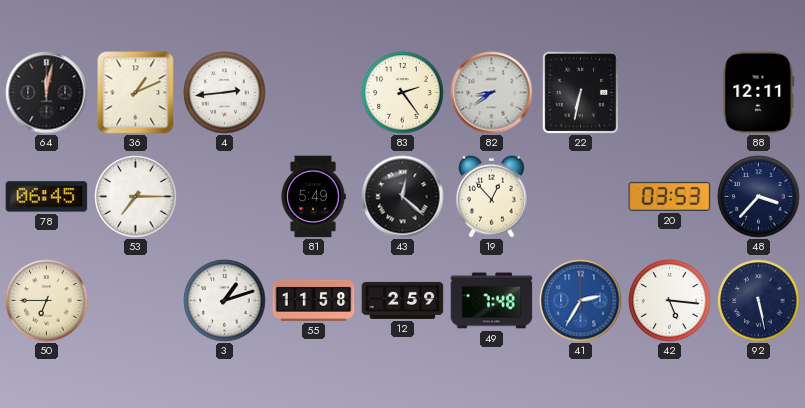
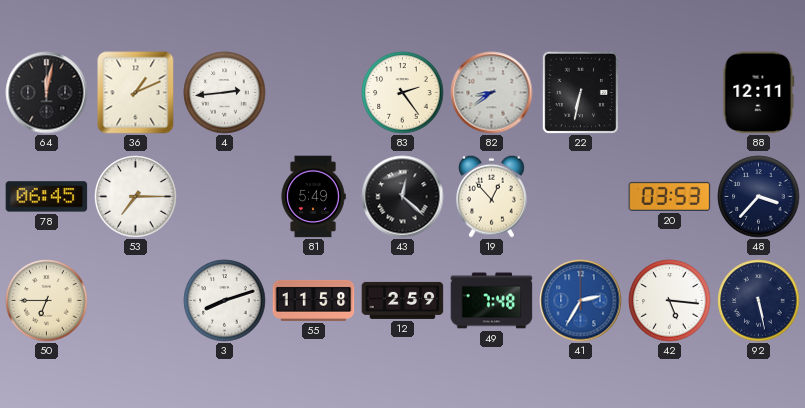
3: 1:12 -> 8:12
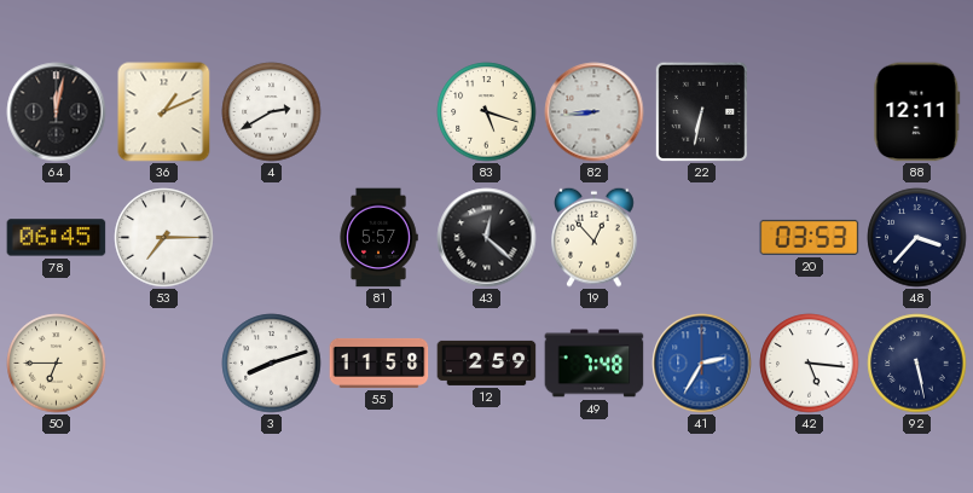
4: 2:44 -> 2:40
83: 2:24 -> 5:18
82: 8:39 -> 8:44
81: 5:49 -> 5:57
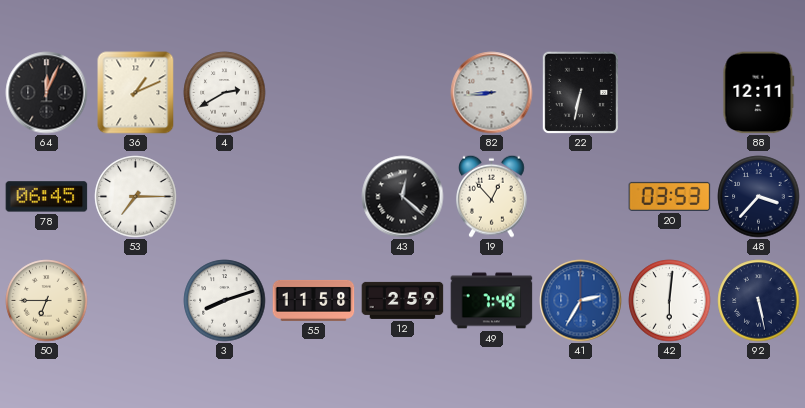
64: 12:02 -> 12:04
83: 5:18 -> none
81: 5:57 -> none
42: 5:16 -> 6:01
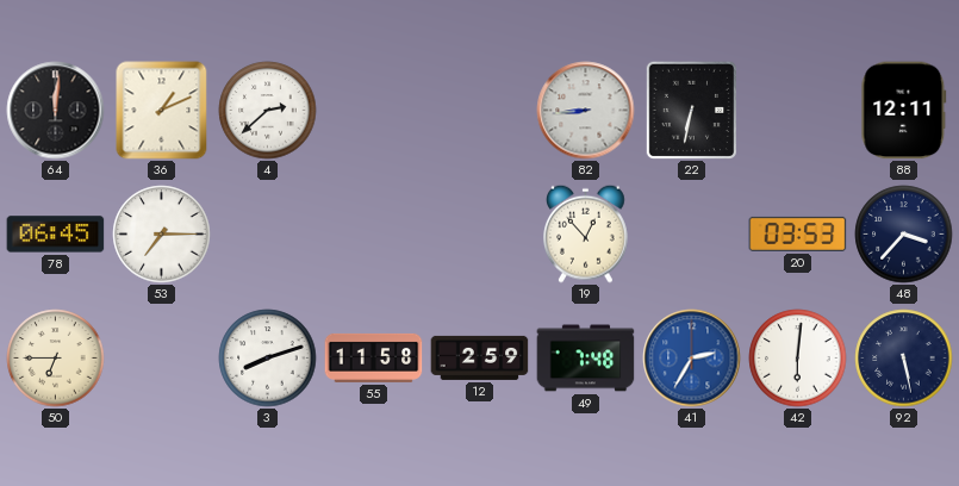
64: 12:04 -> 12:01
4: 2:40 -> 2:38
43: 12:22 -> none
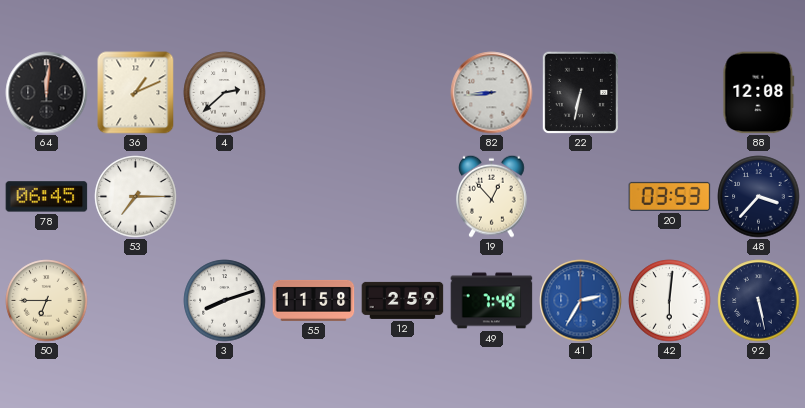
88: 12:11 -> 12:08
